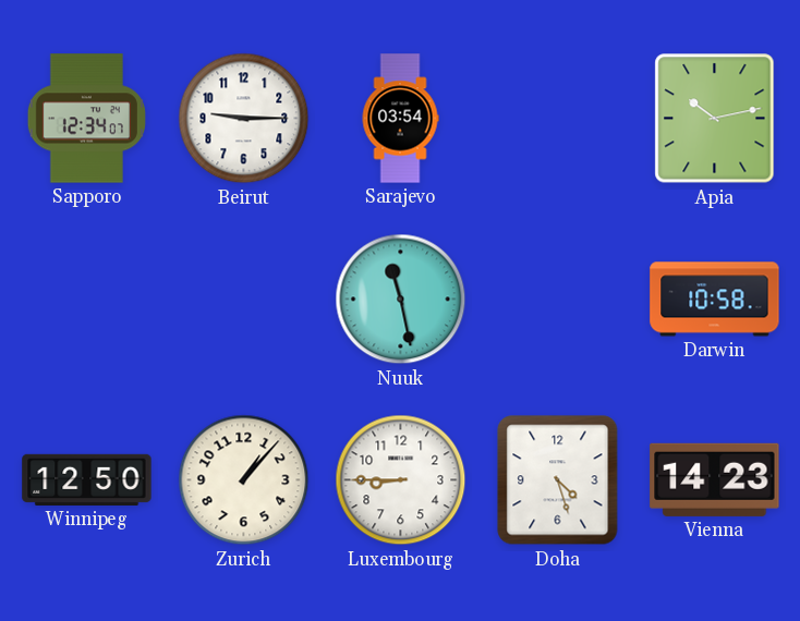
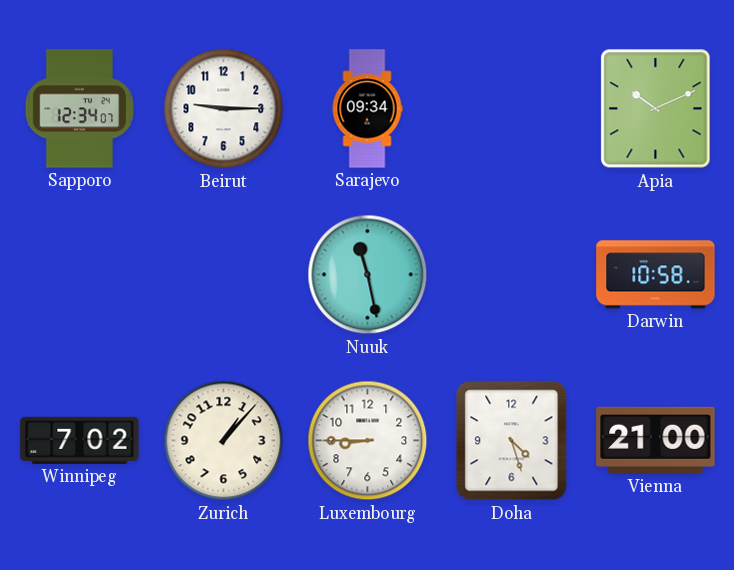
Sarajevo: 03:54 -> 09:34
Apia: 10:13 -> 10:11
Winnipeg: 12:50 -> 7:02
Vienna: 14:23 -> 21:00
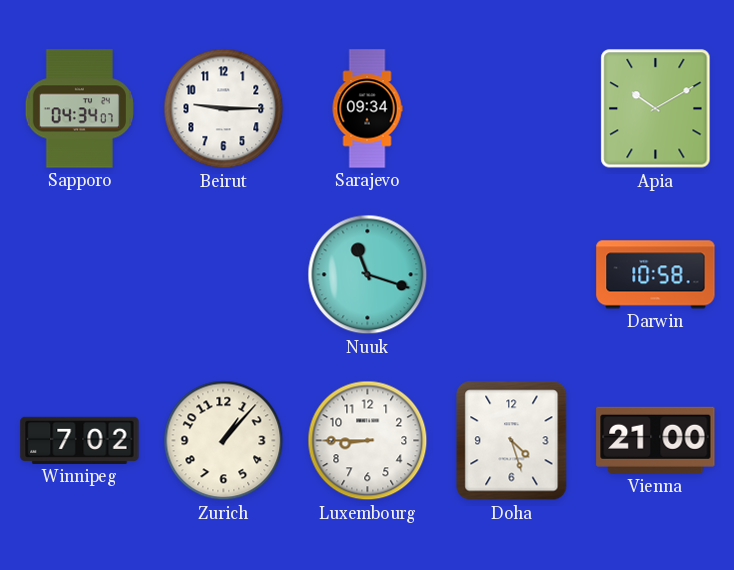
Sapporo: 12:34 -> 04:34
Apia: 10:11 -> 10:10
Nuuk: 11:28 -> 11:18
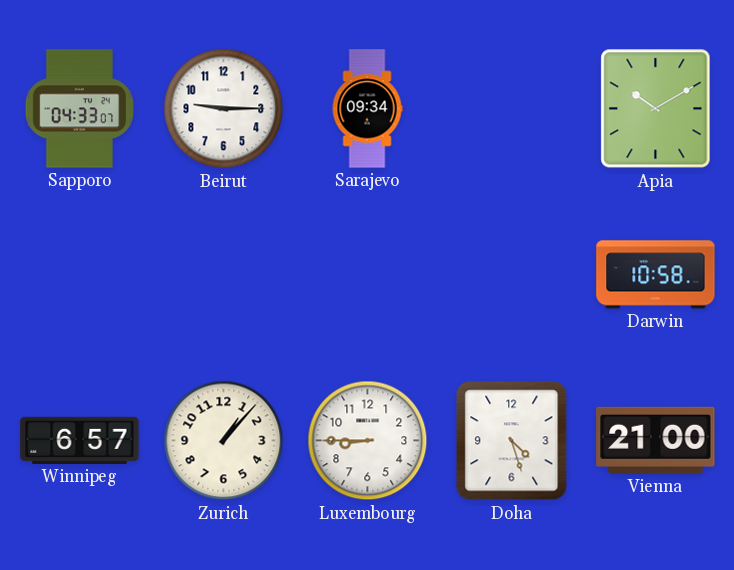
Sapporo: 04:34 -> 04:33
Nuuk: 11:18 -> none
Winnipeg: 7:02 -> 6:57
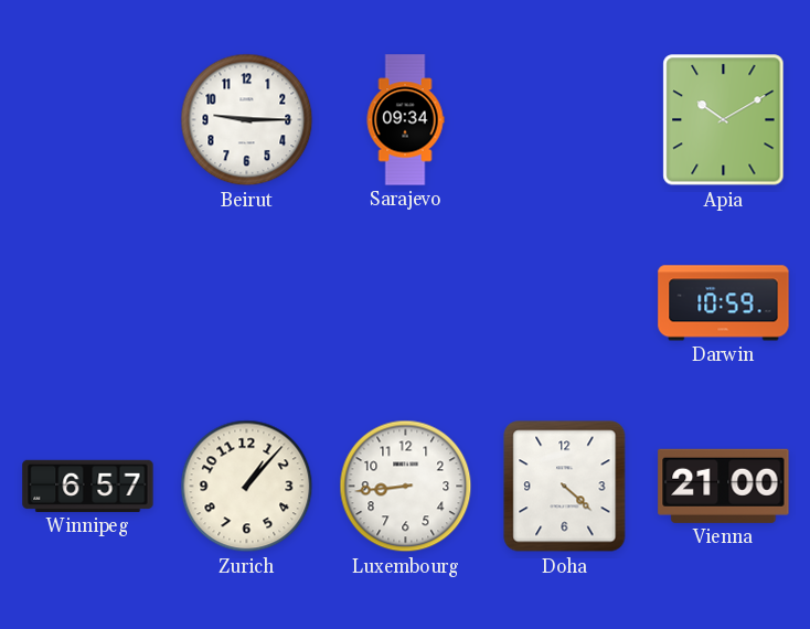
Sapporo: 04:33 -> none
Darwin: 10:58 -> 10:59
Luxembourg: 8:45 -> 8:44
Doha: 4:27 -> 4:22
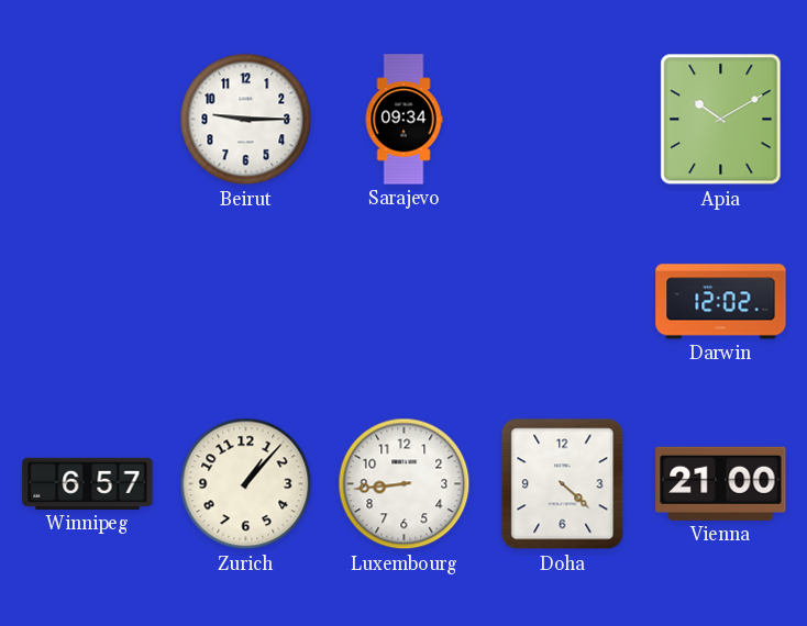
Darwin: 10:59 -> 12:02
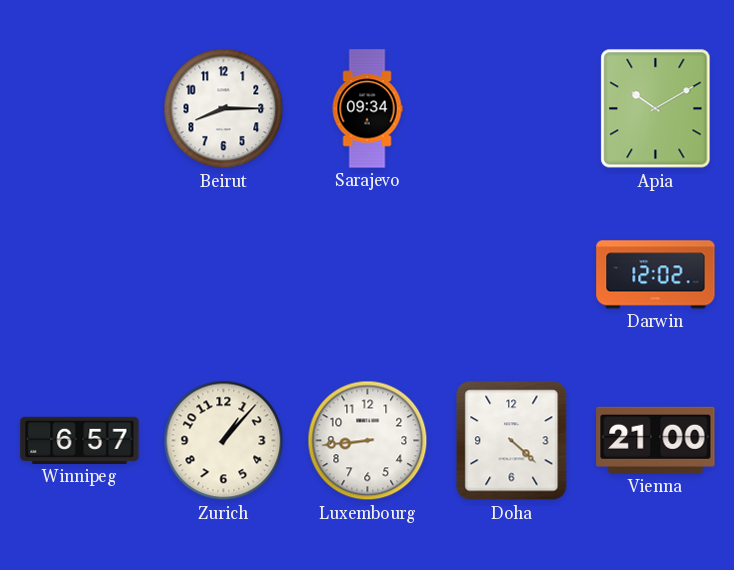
Beirut: 9:15 -> 8:15
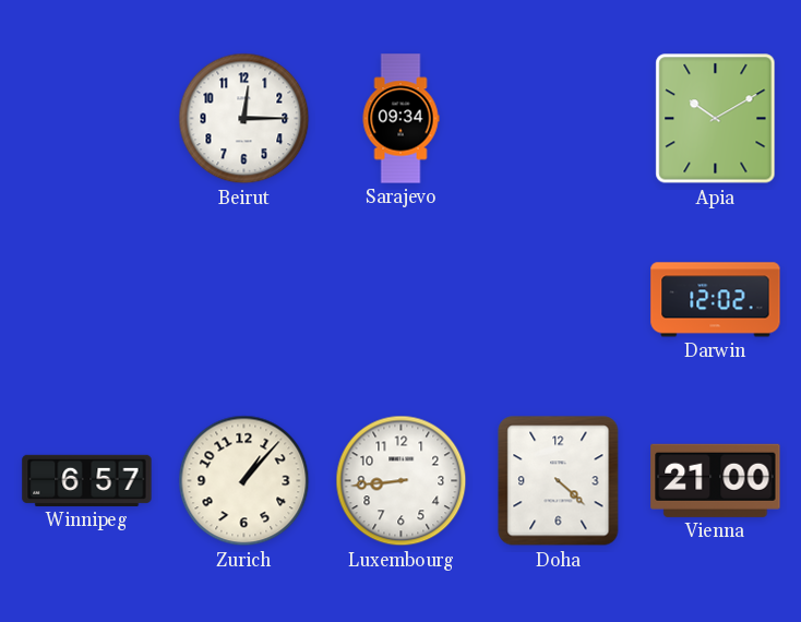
Beirut: 8:15 -> 12:15
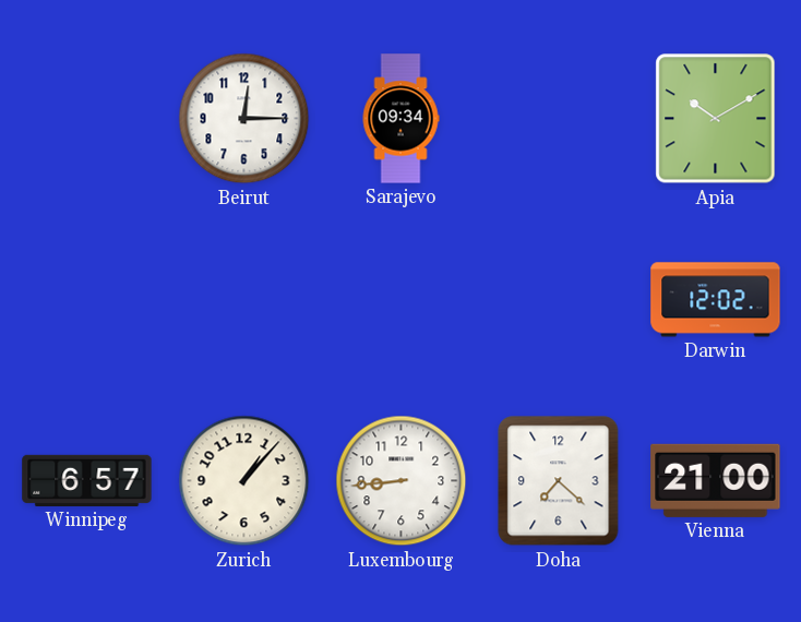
Doha: 4:22 -> 7:22
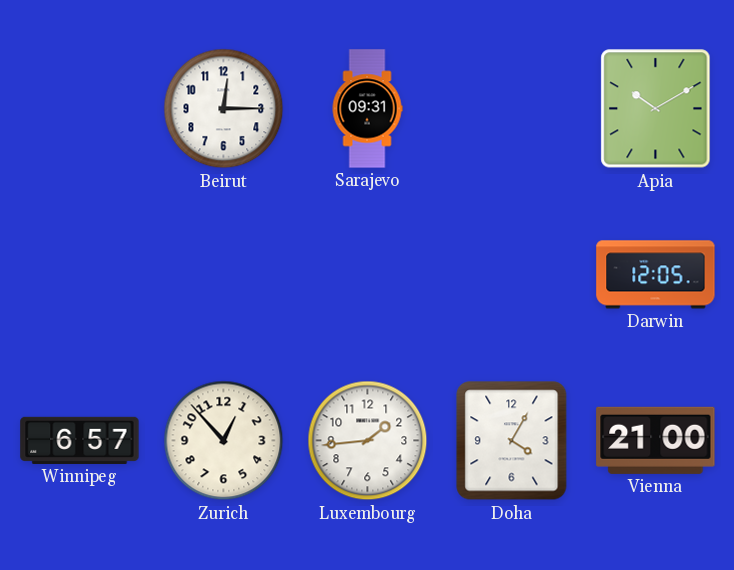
Sarajevo: 09:34 -> 09:31
Darwin: 12:02 -> 12:05
Zurich: 1:07 -> 12:53
Luxembourg: 8:44 -> 1:44
Doha: 7:22 -> 4:05
